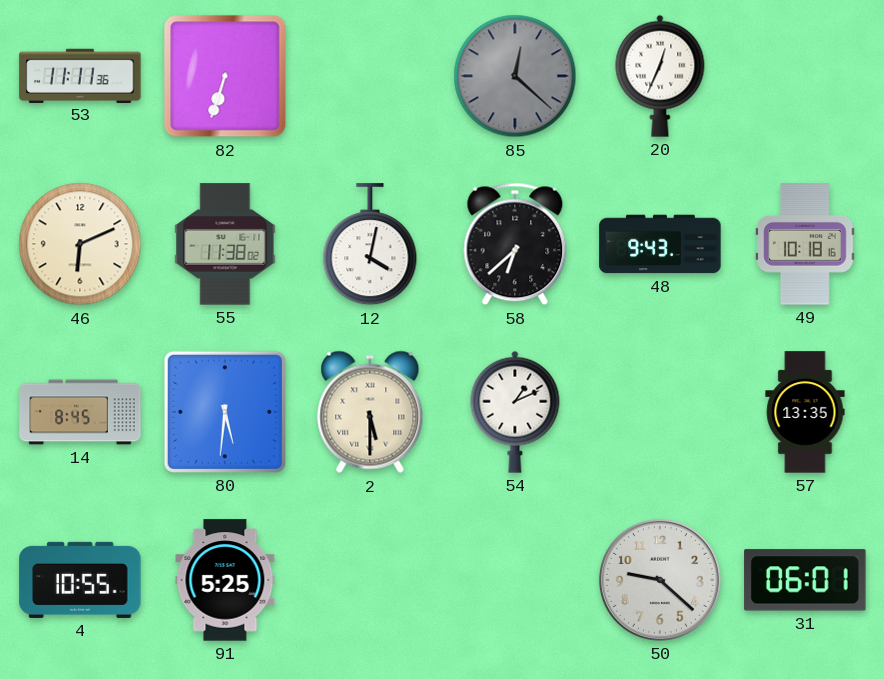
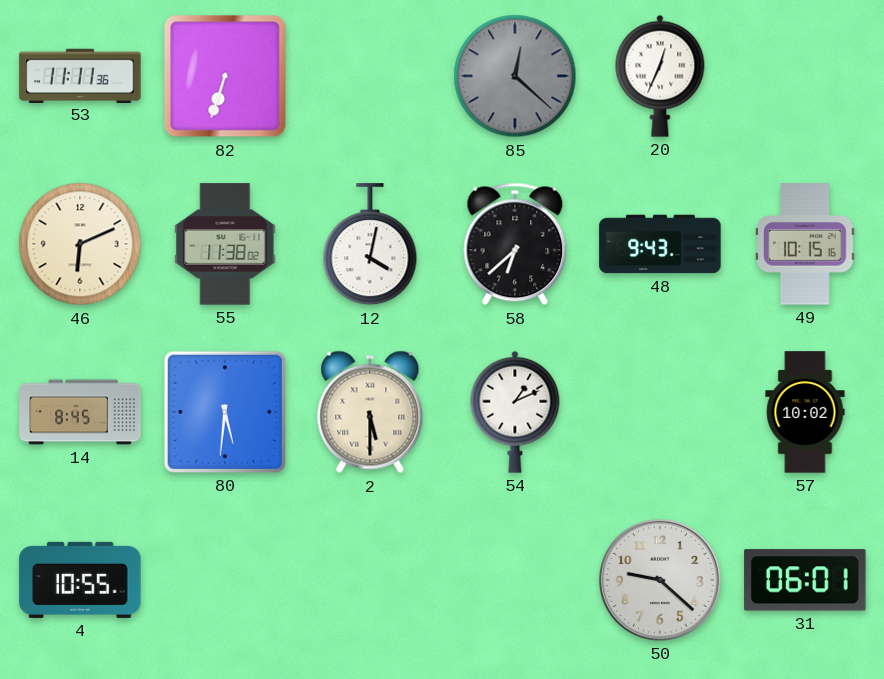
49: 10:18 -> 10:15
57: 13:35 -> 10:02
91: 5:25 -> none
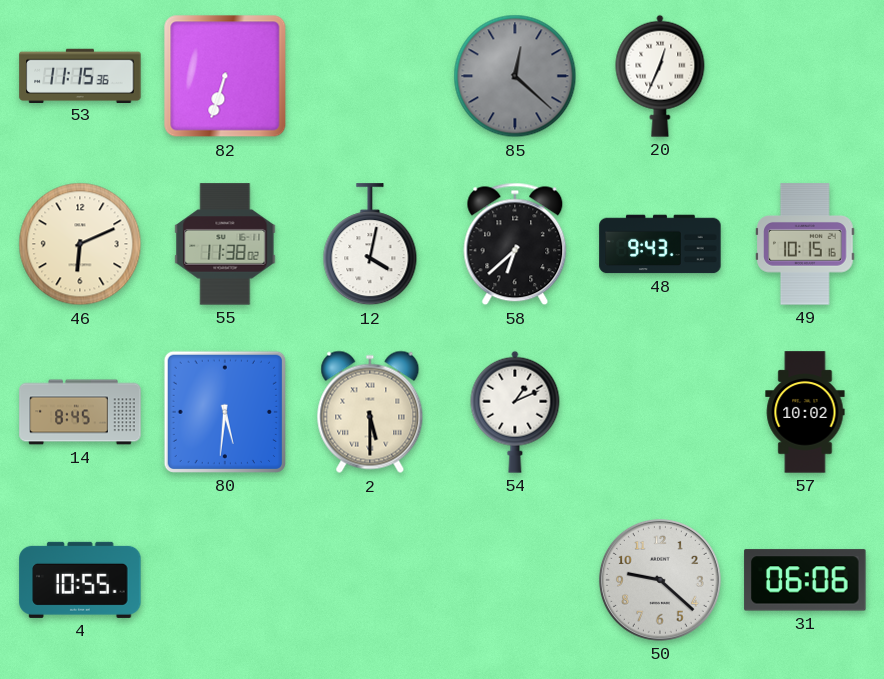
53: 11:11 -> 11:15
31: 06:01 -> 06:06
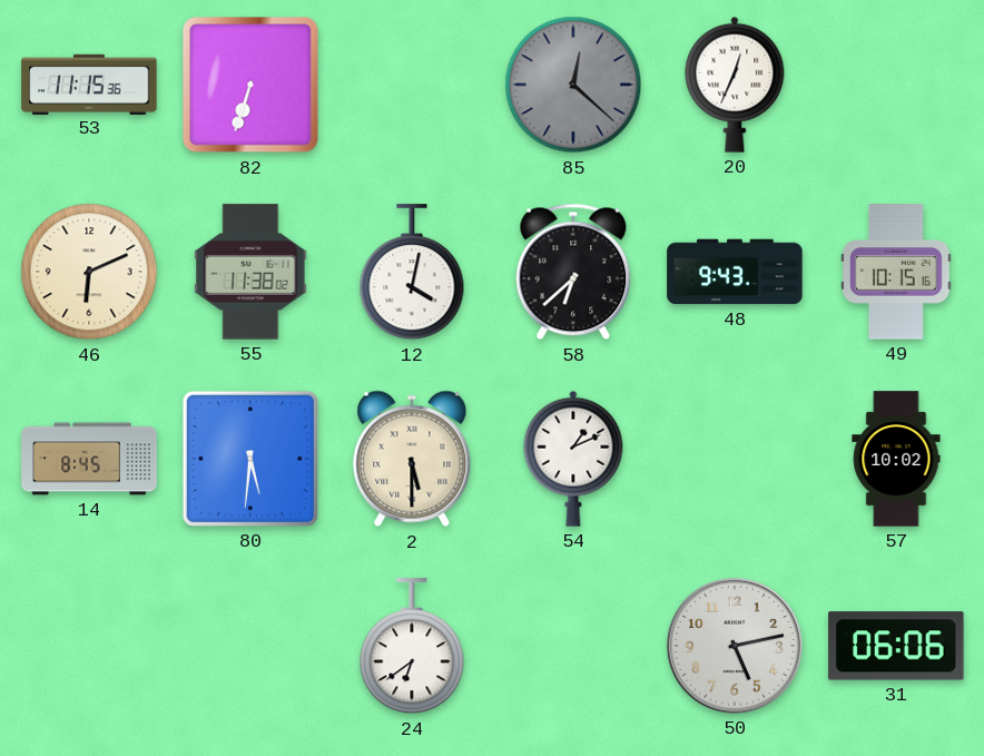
4: 10:55 -> none
24: none -> 6:39
50: 9:22 -> 5:13
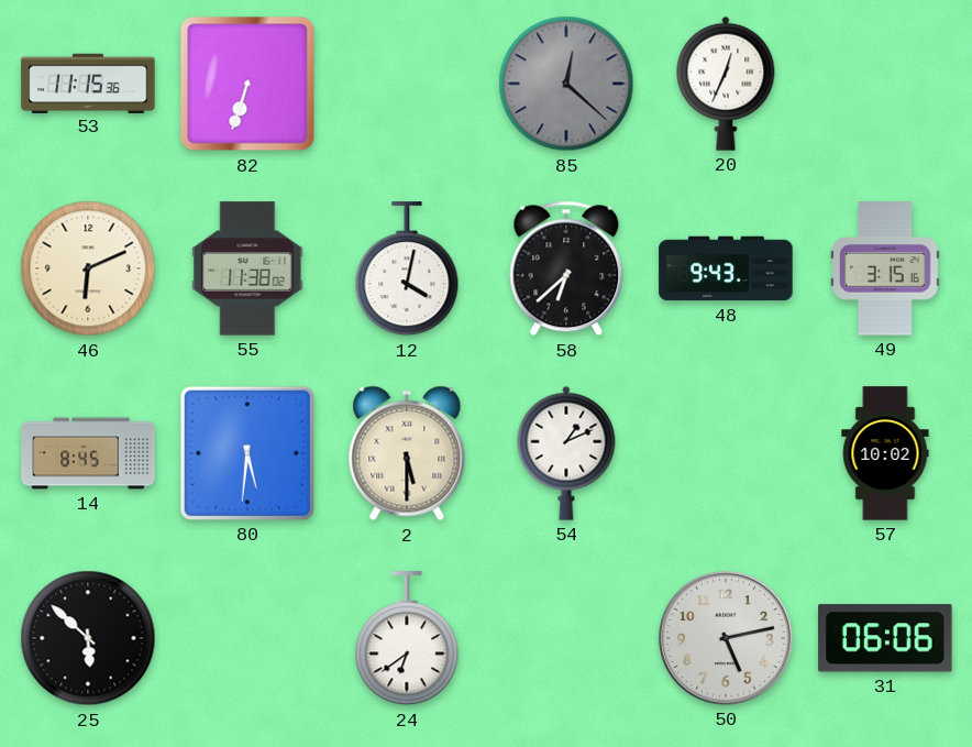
49: 10:15 -> 3:15
25: none -> 5:52
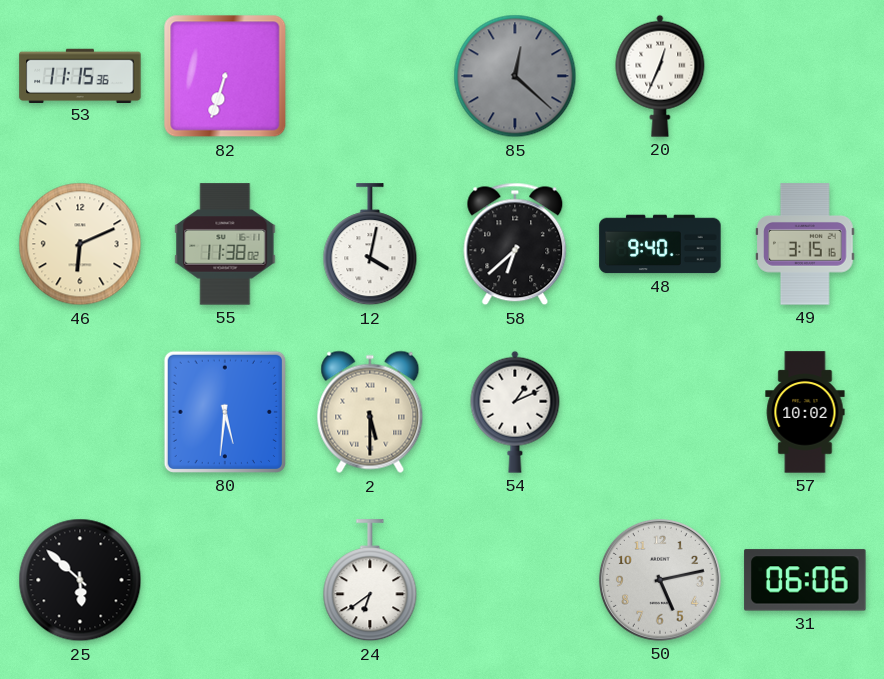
48: 9:43 -> 9:40
14: 8:45 -> none
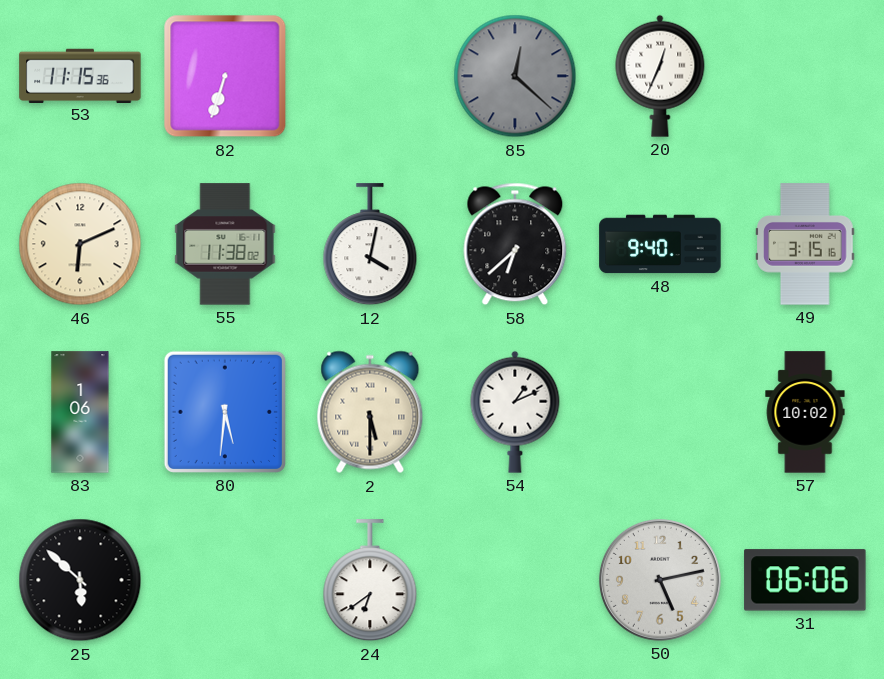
83: none -> 1:06
